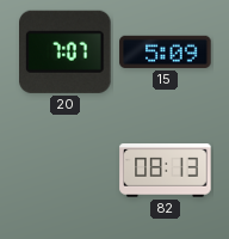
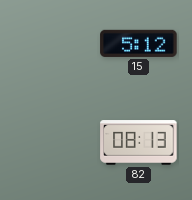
20: 7:07 -> none
15: 5:09 -> 5:12
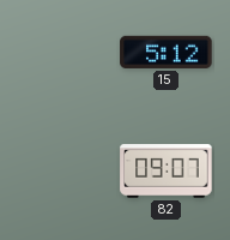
82: 08:13 -> 09:07
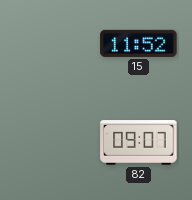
15: 5:12 -> 11:52
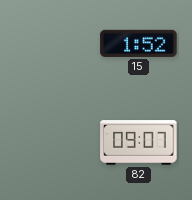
15: 11:52 -> 1:52
